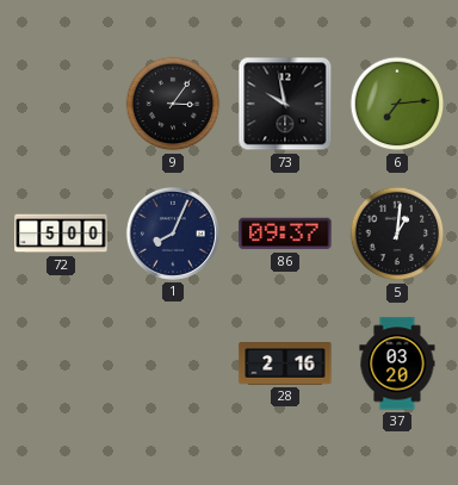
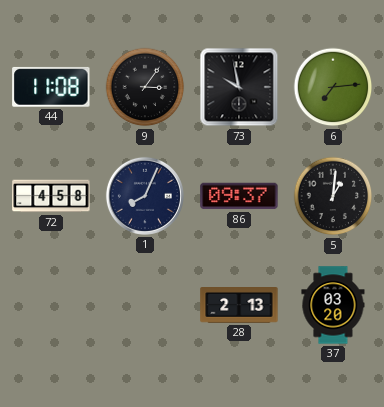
44: none -> 11:08
72: 5:00 -> 4:58
28: 2:16 -> 2:13
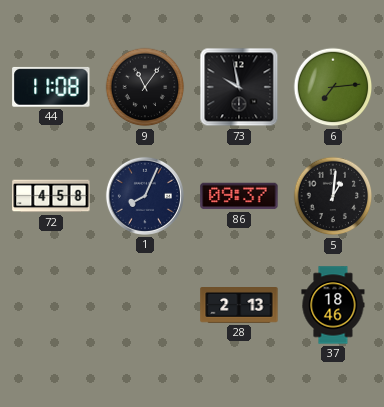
9: 3:06 -> 11:06
37: 03:20 -> 18:46
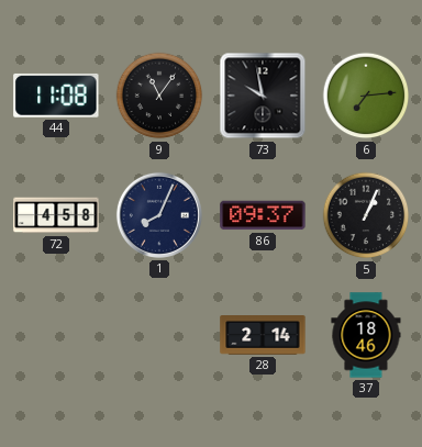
5: 1:01 -> 1:04
28: 2:13 -> 2:14
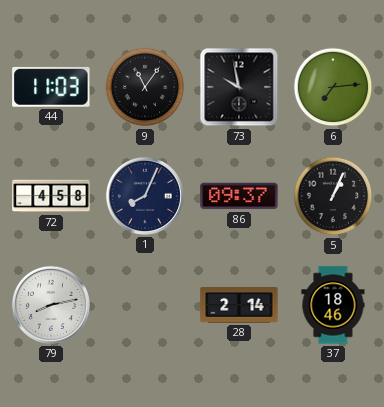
44: 11:08 -> 11:03
79: none -> 8:13
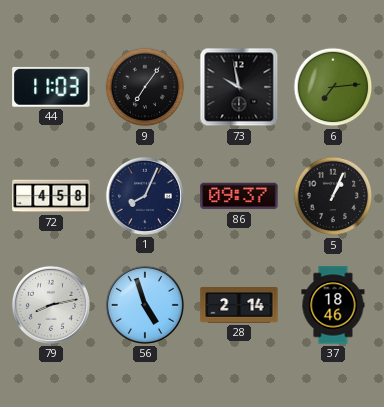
9: 11:06 -> 7:06
56: none -> 4:57
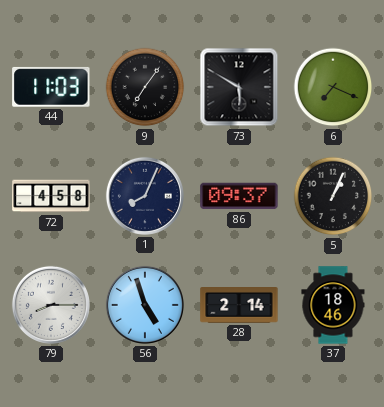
73: 9:58 -> 5:50
6: 7:14 -> 7:19
79: 8:13 -> 8:15
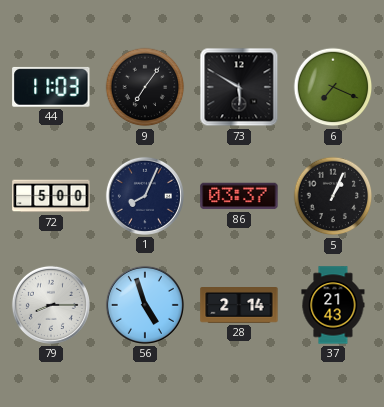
72: 4:58 -> 5:00
86: 09:37 -> 03:37
37: 18:46 -> 21:43
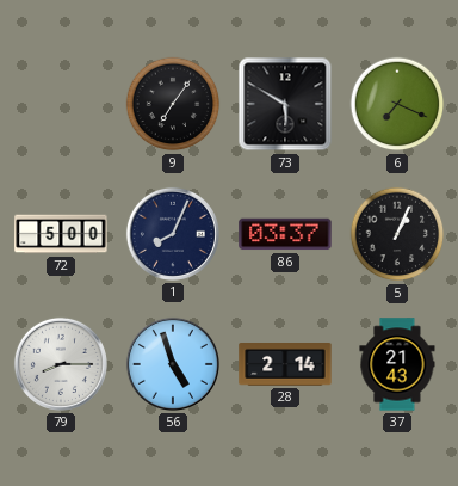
44: 11:03 -> none
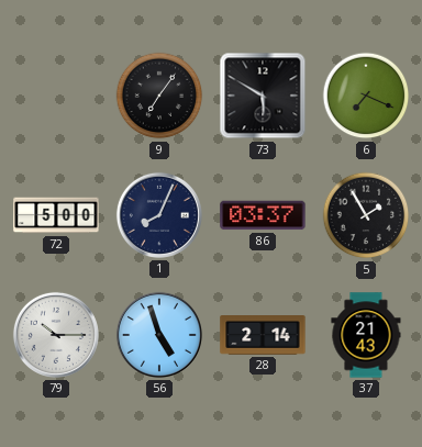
5: 1:04 -> 1:55
79: 8:15 -> 10:15
